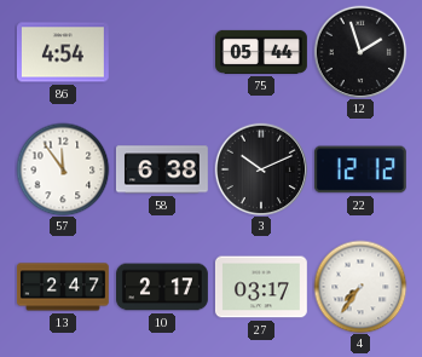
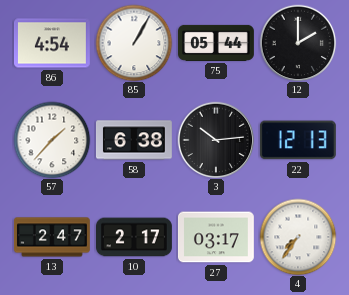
85: none -> 1:05
12: 1:57 -> 2:00
57: 11:54 -> 1:37
3: 10:11 -> 10:14
22: 12:12 -> 12:13
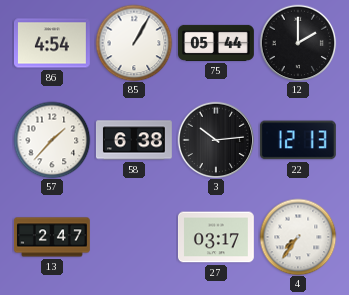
10: 2:17 -> none
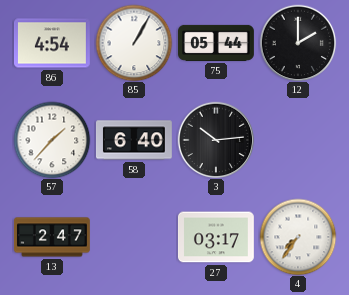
58: 6:38 -> 6:40
22: 12:13 -> none
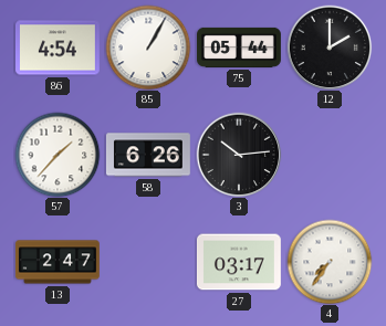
58: 6:40 -> 6:26
